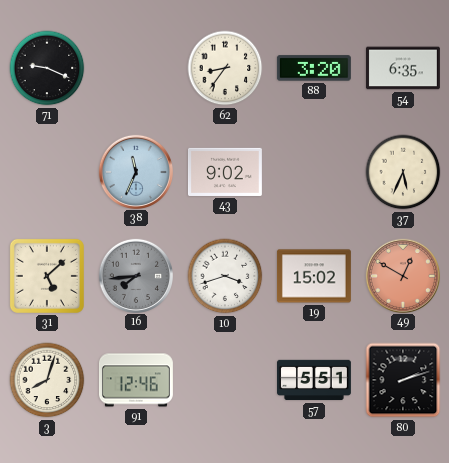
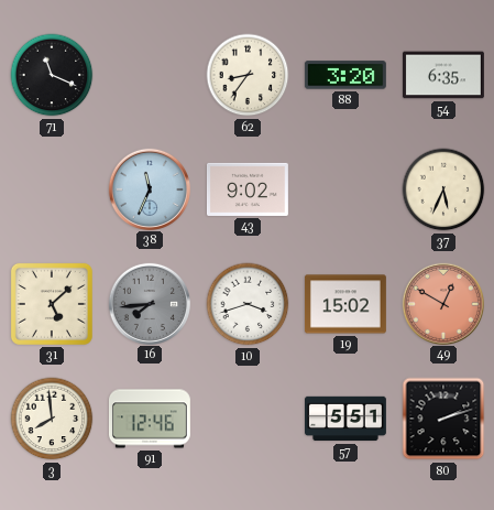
71: 9:19 -> 11:19
3: 8:03 -> 7:59
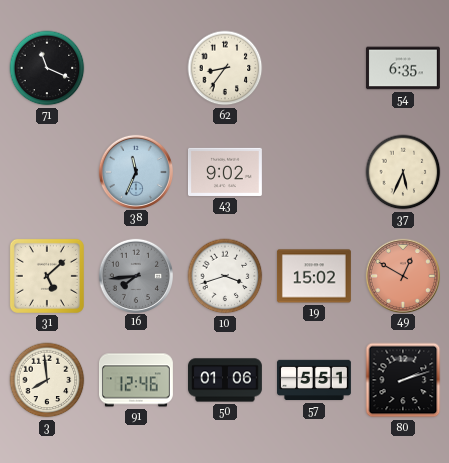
88: 3:20 -> none
50: none -> 01:06
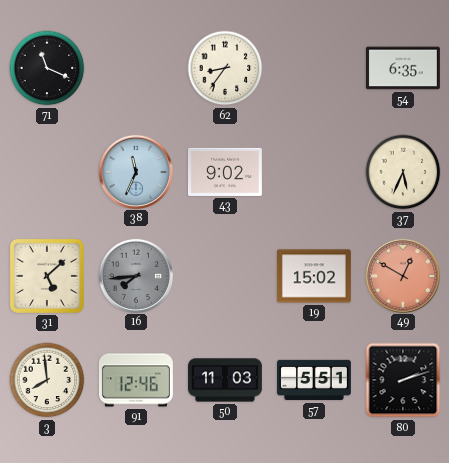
10: 3:42 -> none
50: 01:06 -> 11:03
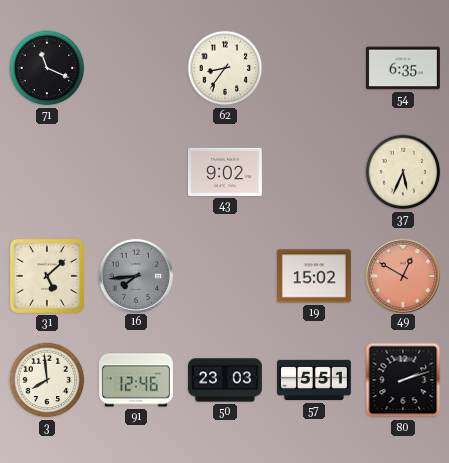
38: 11:34 -> none
50: 11:03 -> 23:03
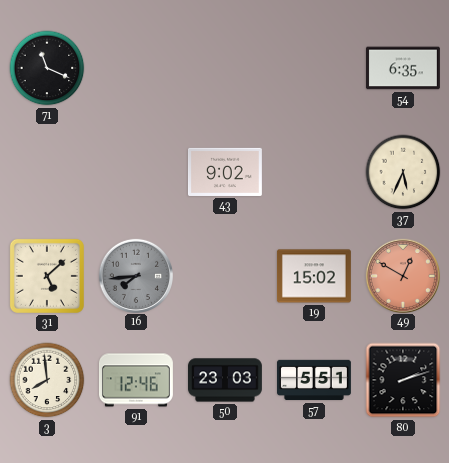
62: 8:36 -> none
